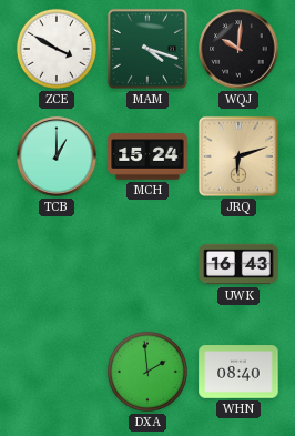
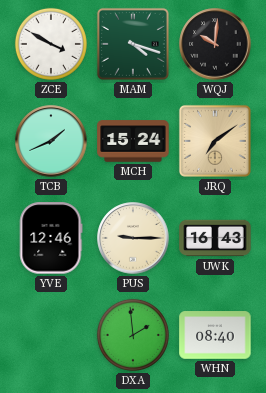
TCB: 1:00 -> 1:41
JRQ: 6:12 -> 7:09
YVE: none -> 12:46
PUS: none -> 9:15
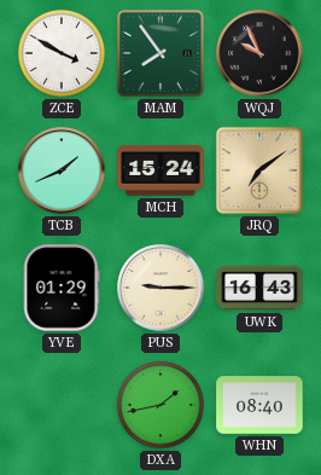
MAM: 4:18 -> 7:54
WQJ: 10:01 -> 9:56
YVE: 12:46 -> 01:29
DXA: 1:59 -> 1:43
